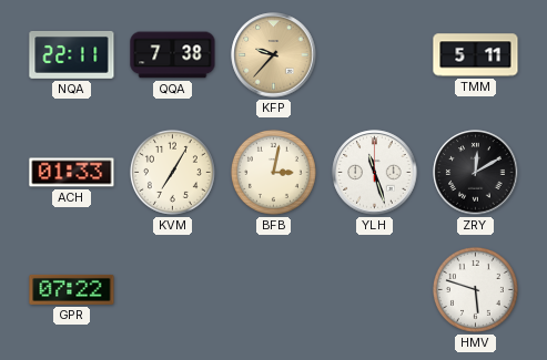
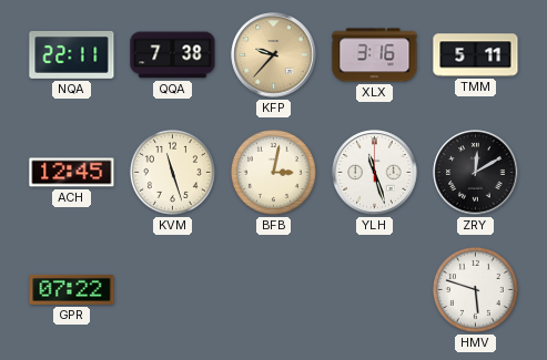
XLX: none -> 3:16
ACH: 01:33 -> 12:45
KVM: 7:05 -> 11:27
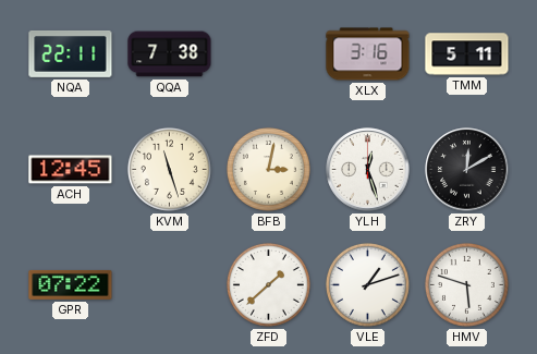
KFP: 9:37 -> none
YLH: 11:27 -> 12:27
ZFD: none -> 1:38
VLE: none -> 1:12
